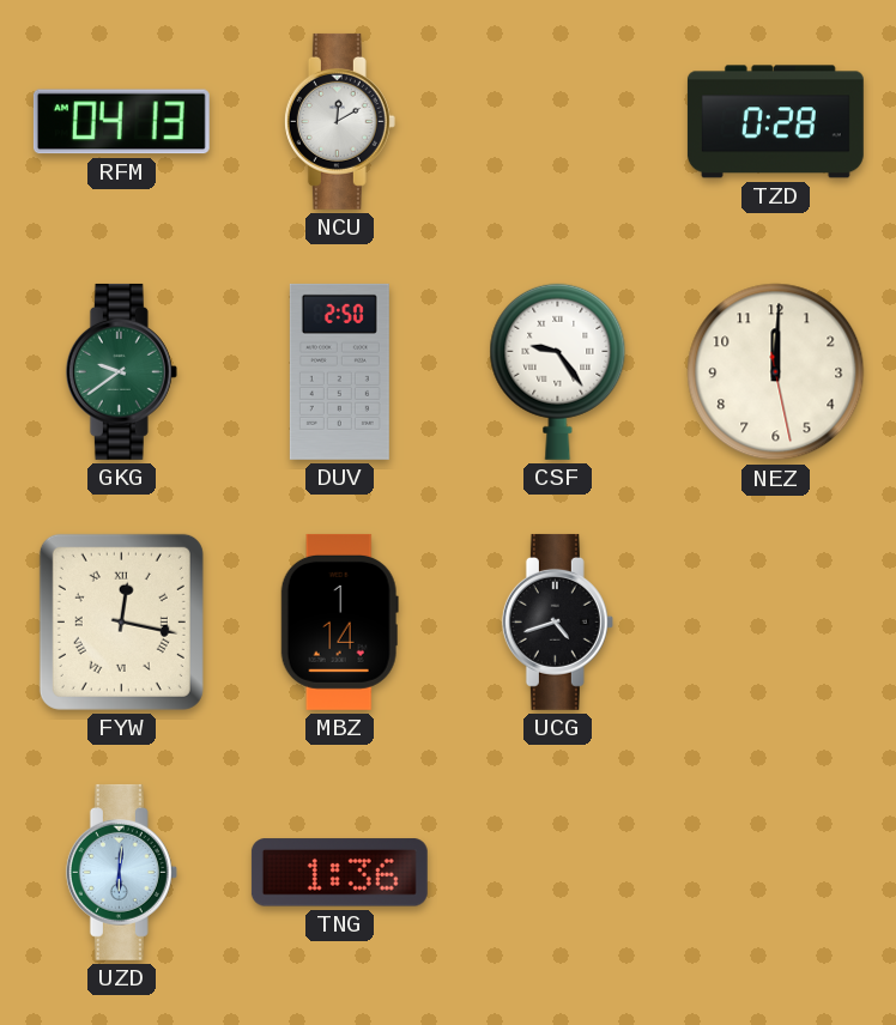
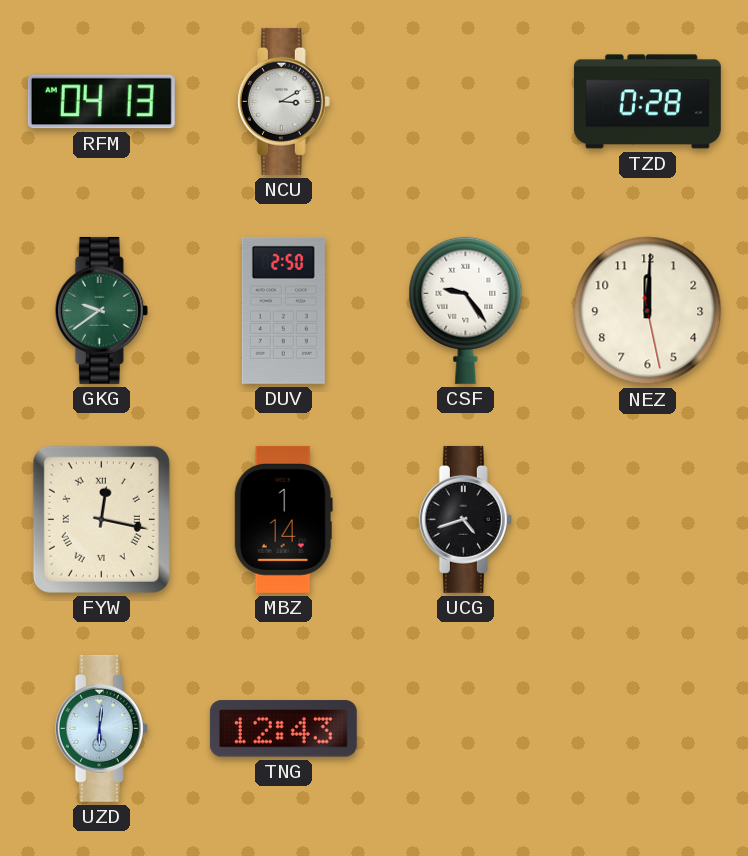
NCU: 12:10 -> 3:10
TNG: 1:36 -> 12:43
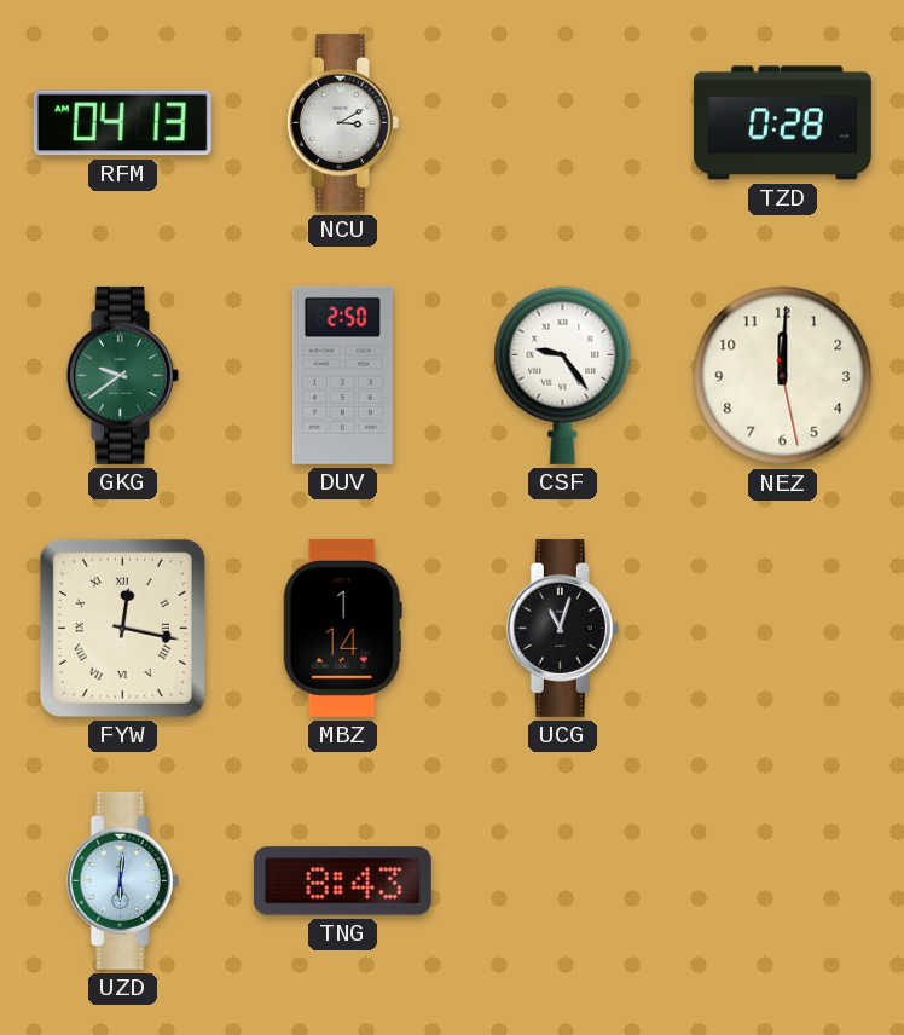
UCG: 4:42 -> 11:03
TNG: 12:43 -> 8:43
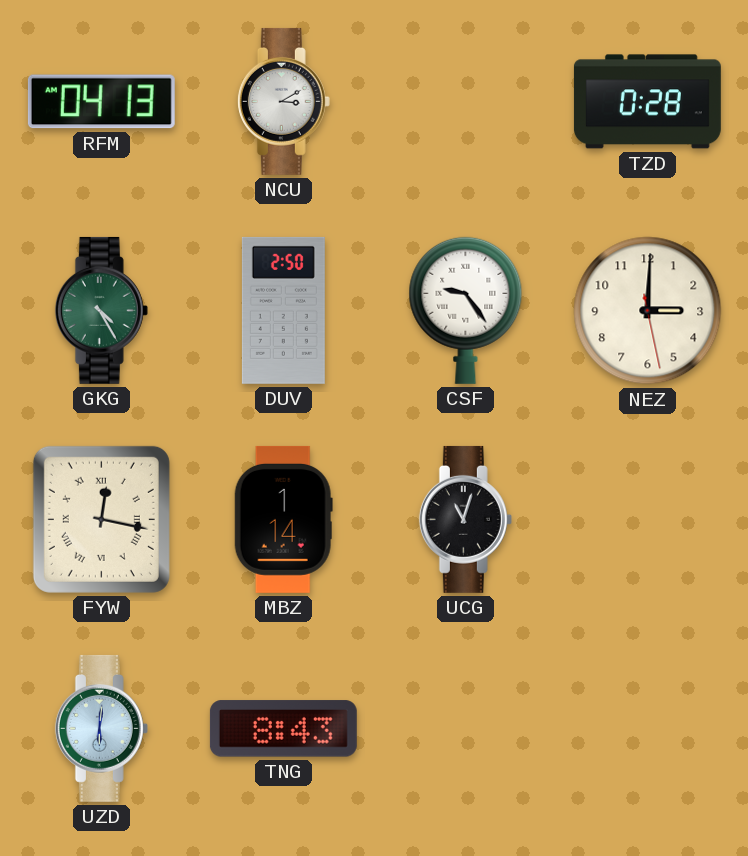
GKG: 9:39 -> 4:25
NEZ: 12:00 -> 3:00
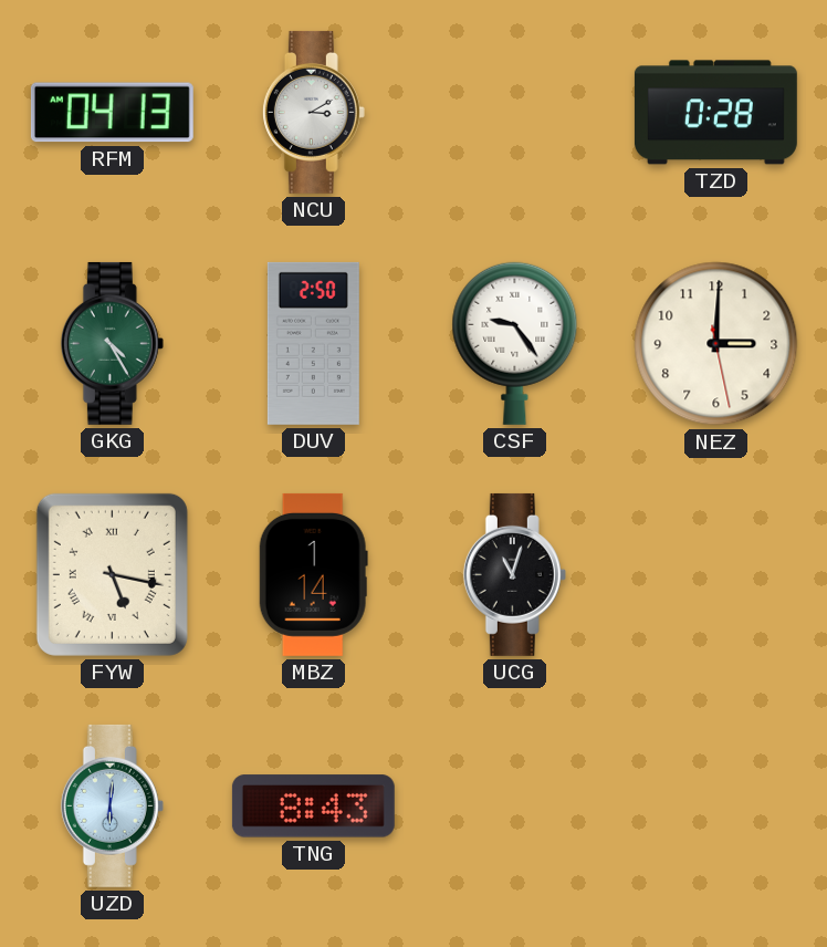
FYW: 12:17 -> 5:17
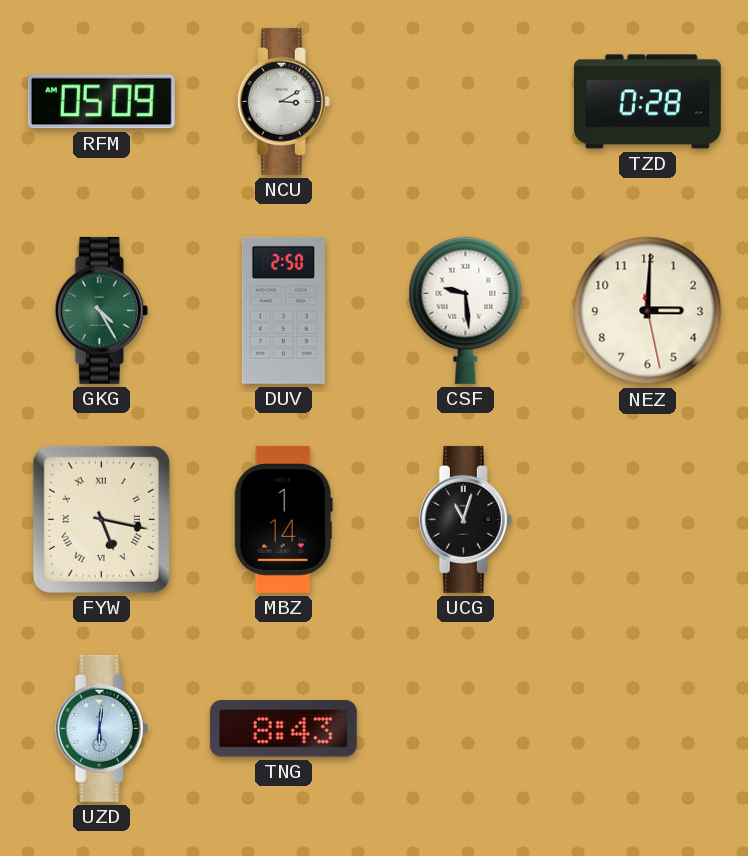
RFM: 04:13 -> 05:09
CSF: 9:24 -> 9:29
